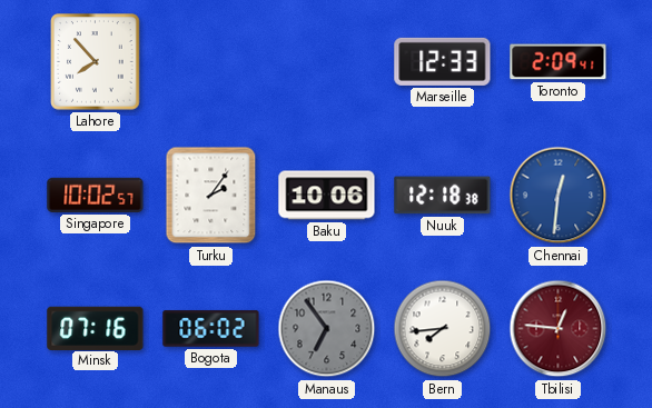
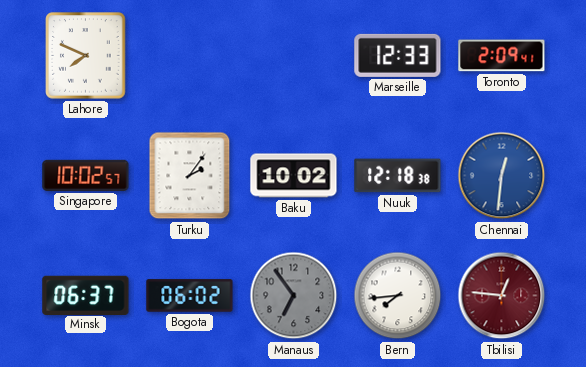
Lahore: 7:53 -> 7:49
Baku: 10:06 -> 10:02
Minsk: 07:16 -> 06:37
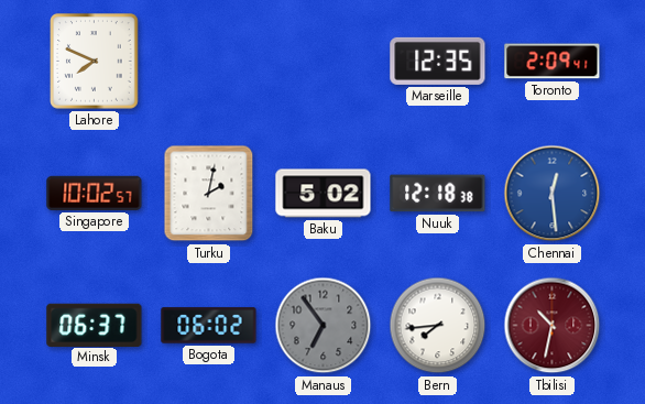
Marseille: 12:33 -> 12:35
Turku: 2:06 -> 2:02
Baku: 10:02 -> 5:02
Chennai: 12:31 -> 12:29
Tbilisi: 12:46 -> 10:32
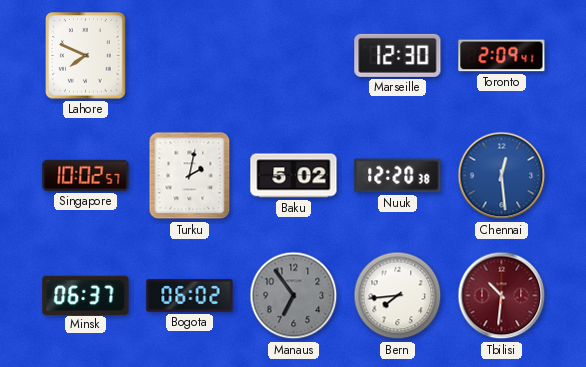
Marseille: 12:35 -> 12:30
Nuuk: 12:18 -> 12:20
Tbilisi: 10:32 -> 10:31
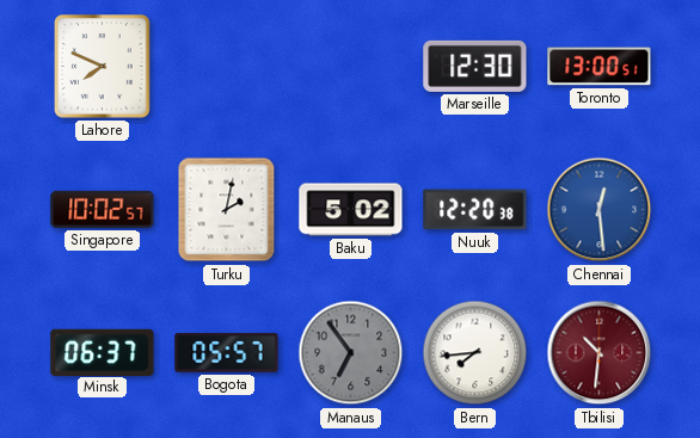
Toronto: 2:09 -> 13:00
Bogota: 06:02 -> 05:57
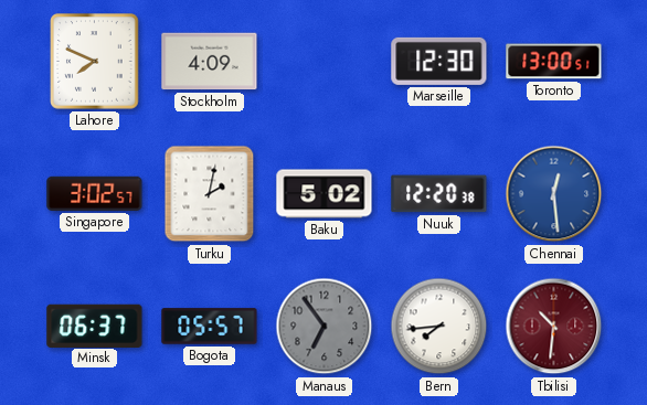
Stockholm: none -> 4:09
Singapore: 10:02 -> 3:02
